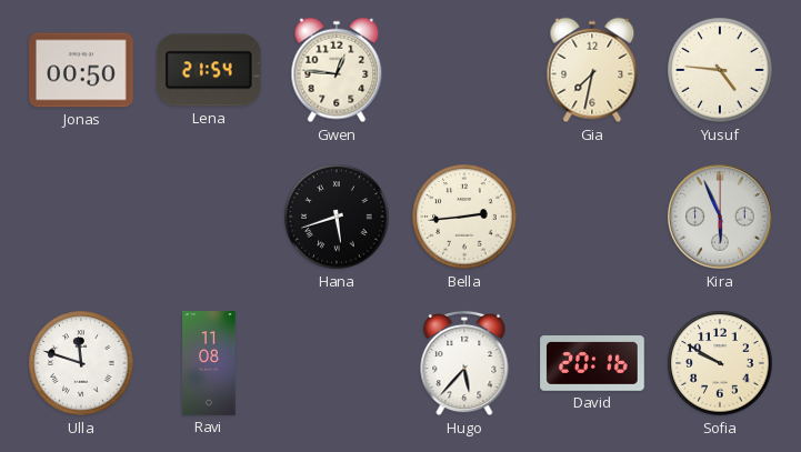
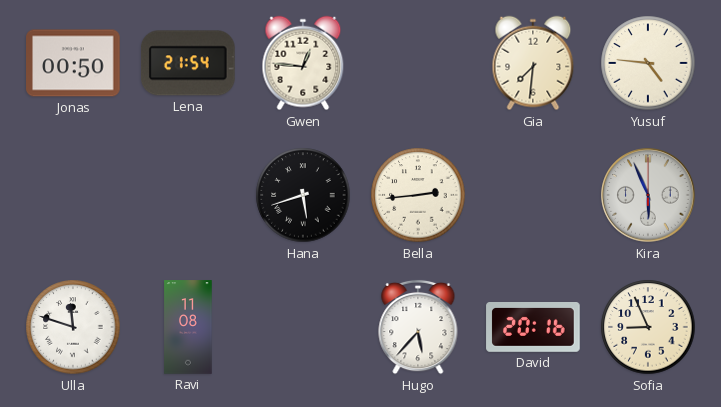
Gia: 7:32 -> 7:31
Sofia: 9:50 -> 8:56
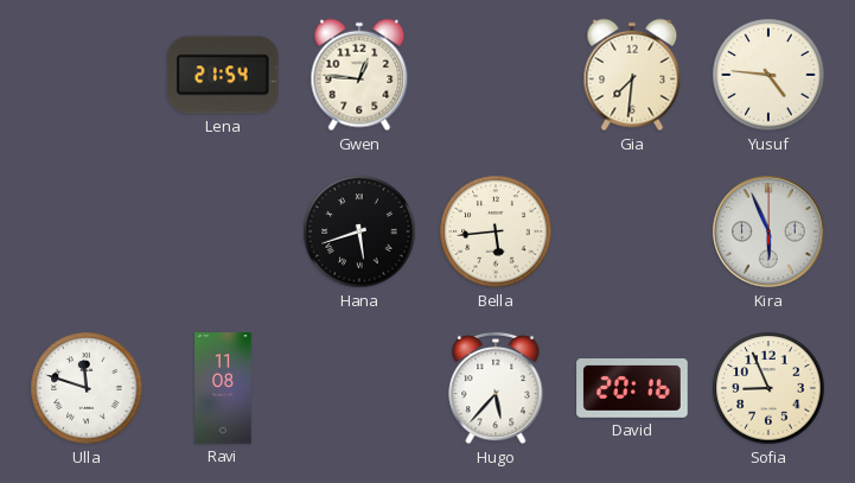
Jonas: 00:50 -> none
Bella: 2:44 -> 5:44
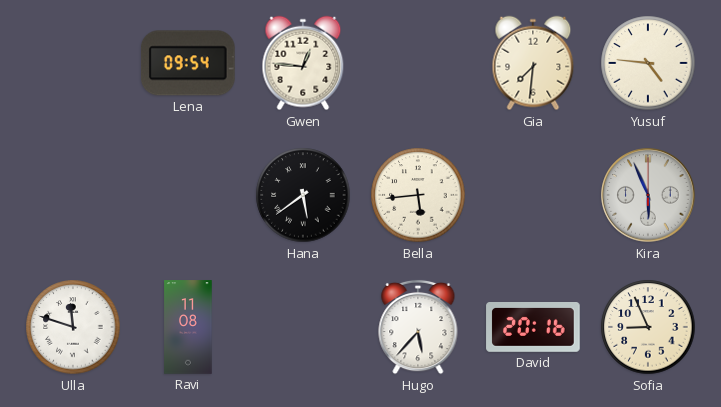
Lena: 21:54 -> 09:54
Hana: 5:42 -> 5:39
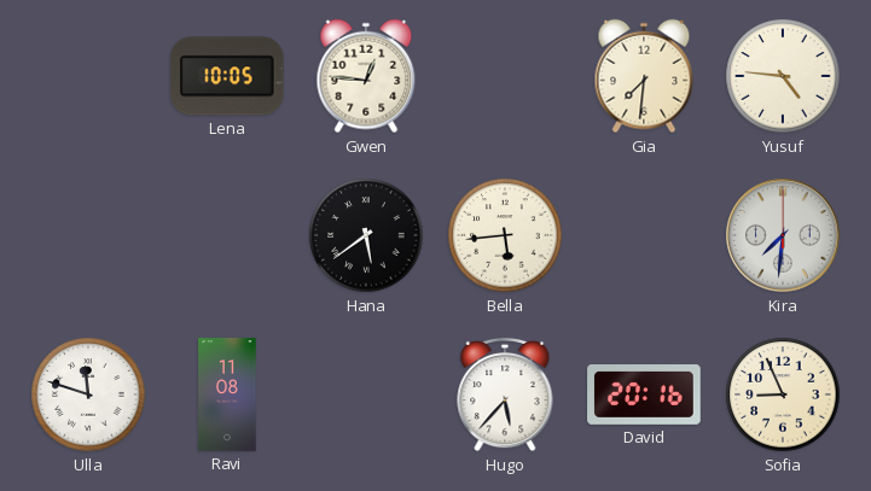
Lena: 09:54 -> 10:05
Kira: 5:56 -> 7:31
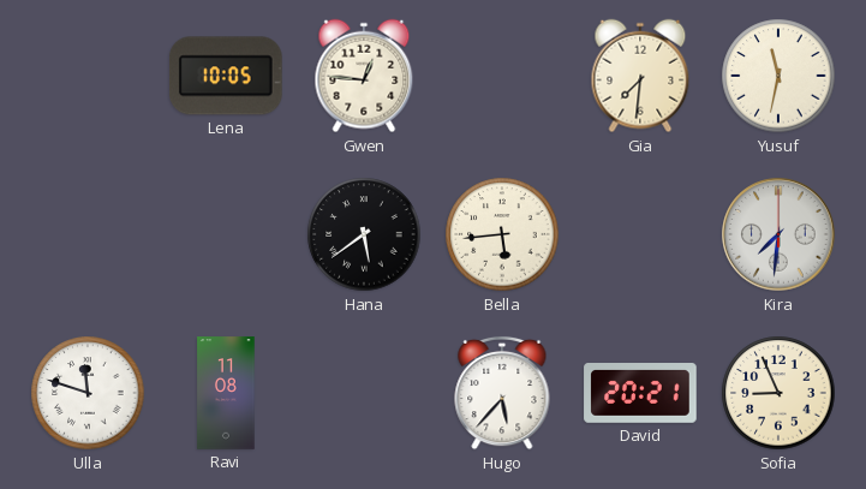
Yusuf: 4:46 -> 11:32
David: 20:16 -> 20:21
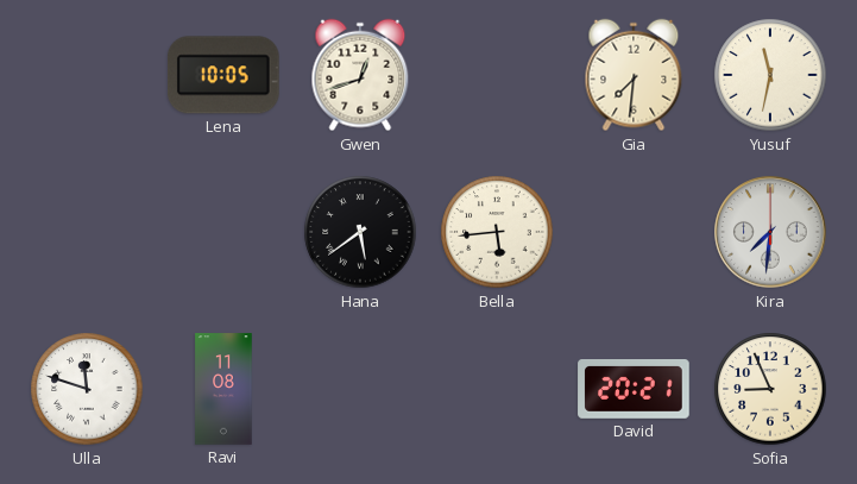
Gwen: 12:46 -> 12:42
Hugo: 5:37 -> none
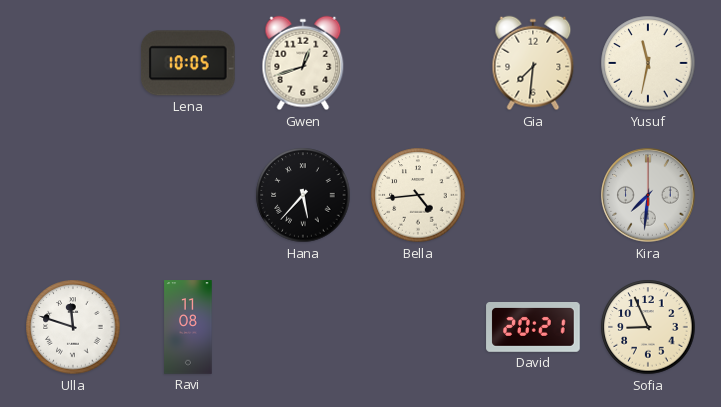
Hana: 5:39 -> 5:37
Bella: 5:44 -> 4:44
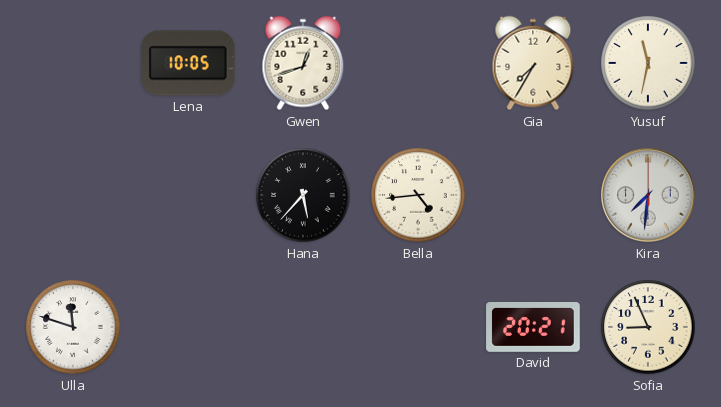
Gia: 7:31 -> 7:35
Ravi: 11:08 -> none
